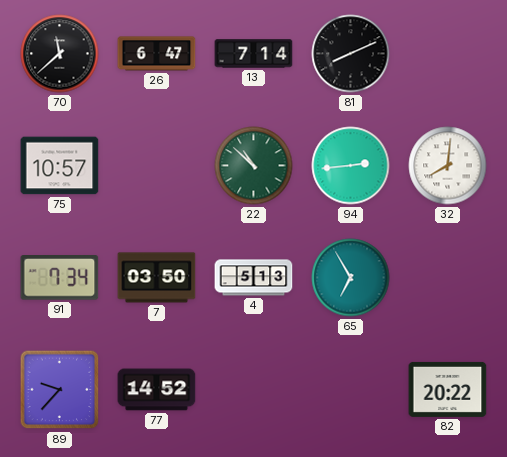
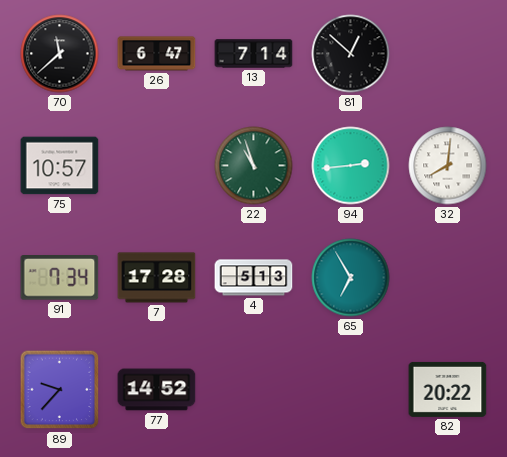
81: 8:11 -> 12:52
22: 10:52 -> 10:57
7: 03:50 -> 17:28
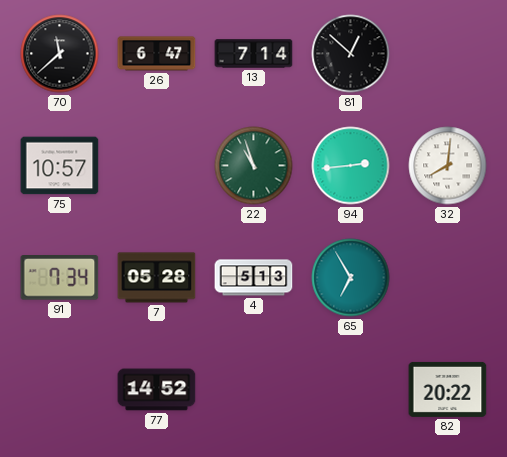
7: 17:28 -> 05:28
89: 9:37 -> none
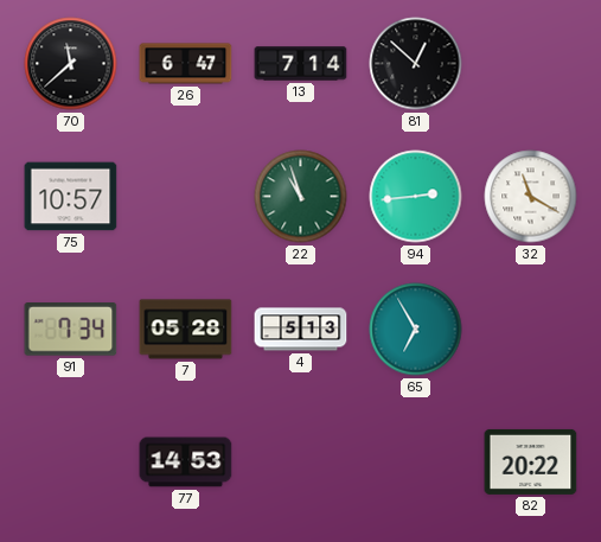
32: 8:01 -> 11:20
77: 14:52 -> 14:53
